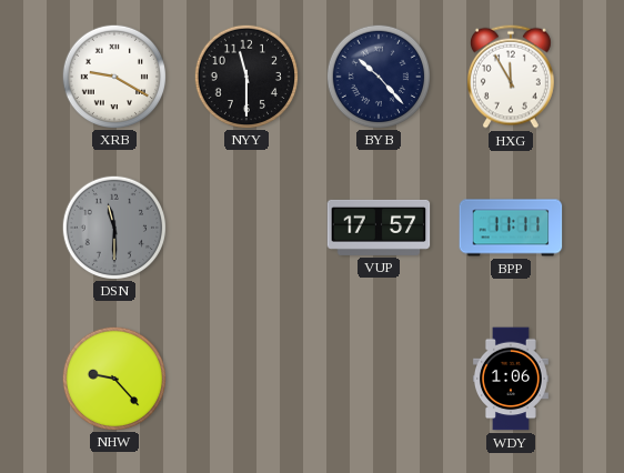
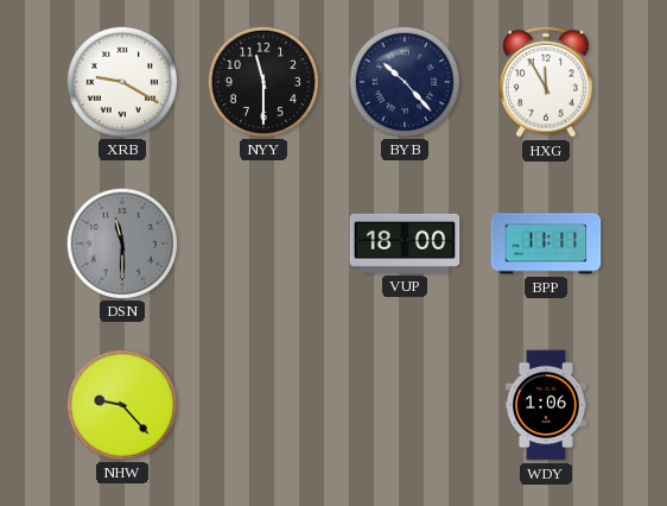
VUP: 17:57 -> 18:00
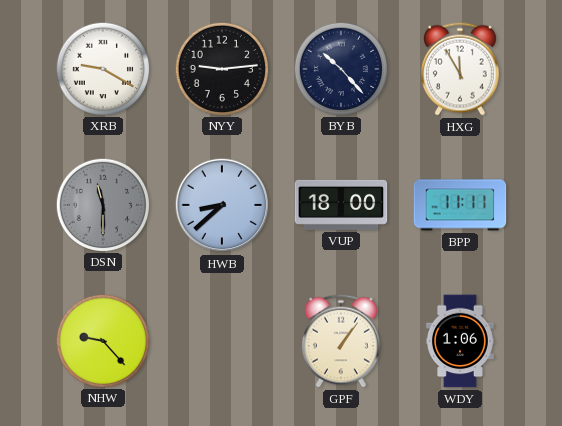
NYY: 11:30 -> 9:14
HWB: none -> 8:38
GPF: none -> 1:06
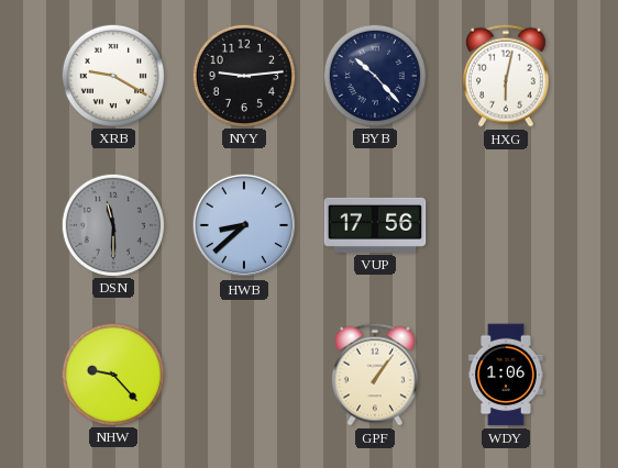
HXG: 11:55 -> 6:02
VUP: 18:00 -> 17:56
BPP: 11:11 -> none
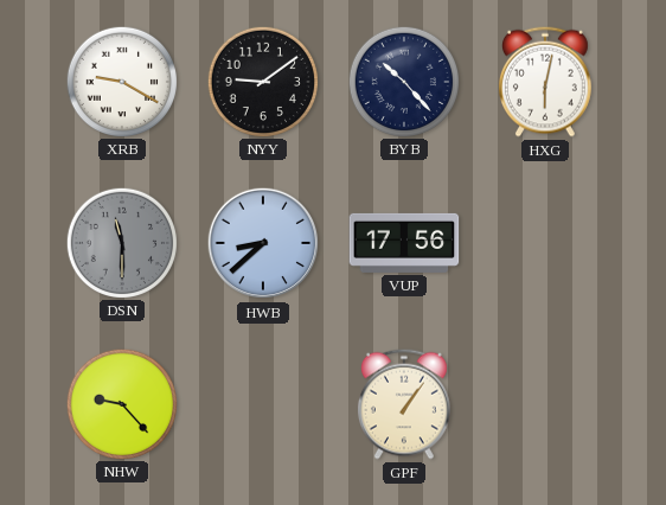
NYY: 9:14 -> 9:09
WDY: 1:06 -> none
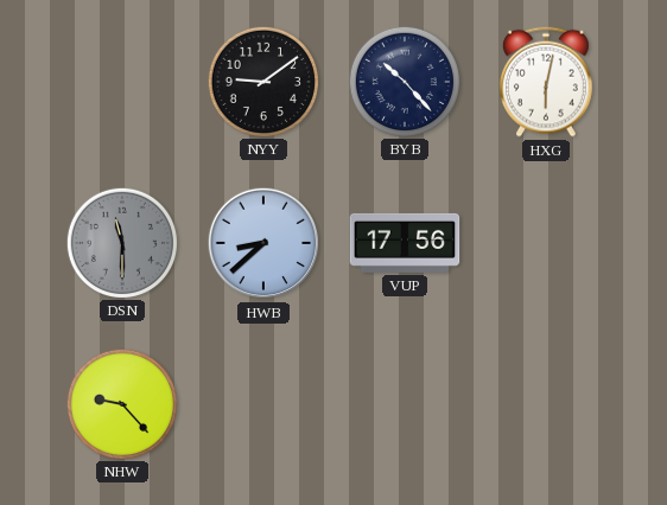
XRB: 9:20 -> none
GPF: 1:06 -> none
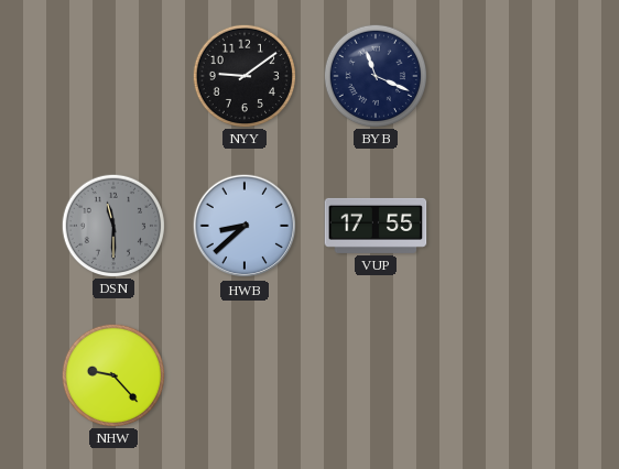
BYB: 10:23 -> 11:19
HXG: 6:02 -> none
VUP: 17:56 -> 17:55
